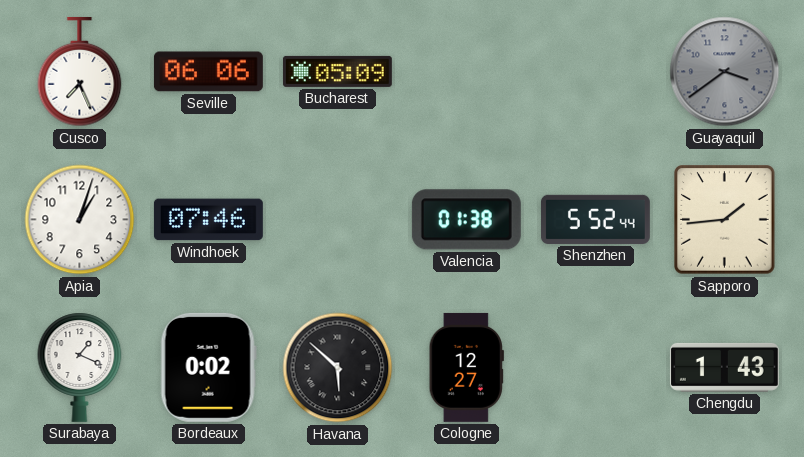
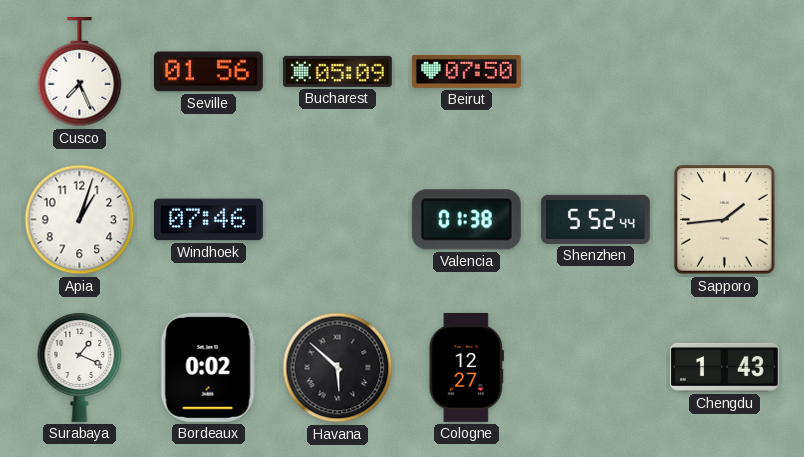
Seville: 06:06 -> 01:56
Beirut: none -> 07:50
Guayaquil: 3:39 -> none
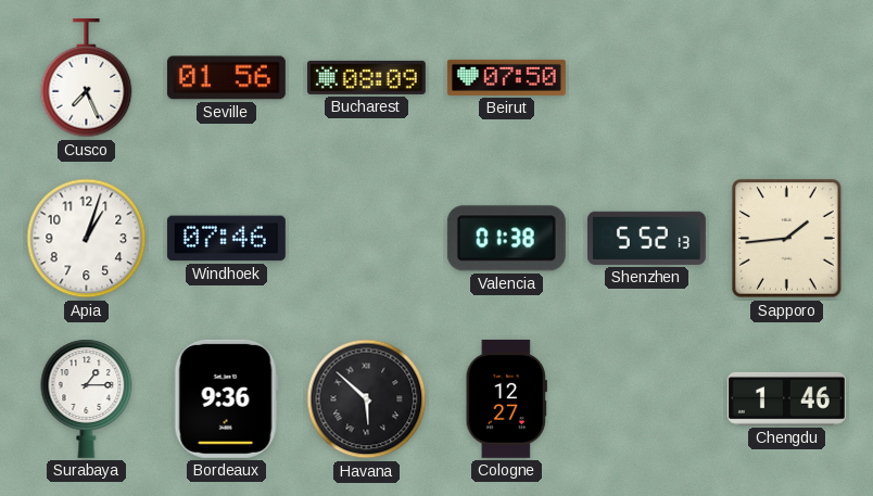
Bucharest: 05:09 -> 08:09
Shenzhen: 5:52:44 -> 5:52:13
Surabaya: 1:19 -> 1:15
Bordeaux: 0:02 -> 9:36
Chengdu: 1:43 -> 1:46
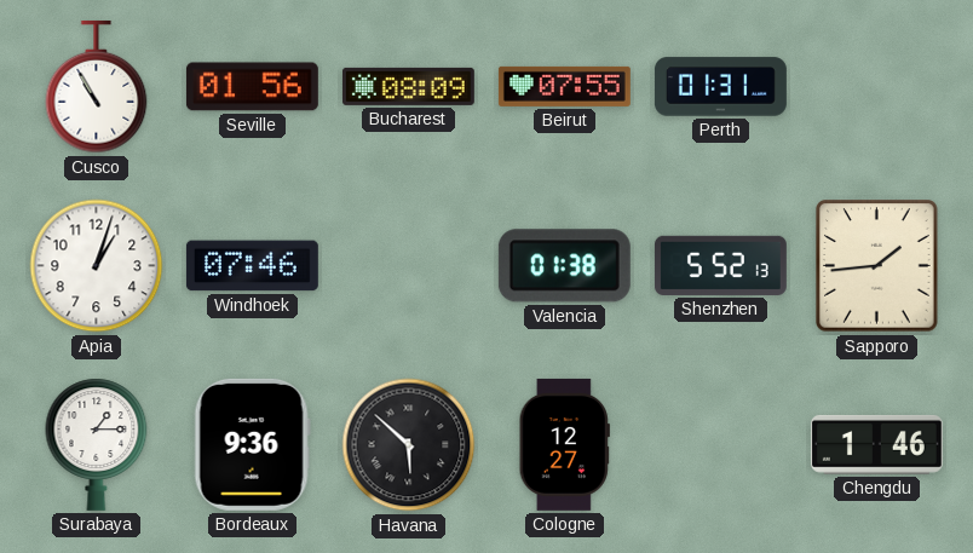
Cusco: 7:26 -> 10:55
Beirut: 07:50 -> 07:55
Perth: none -> 01:31
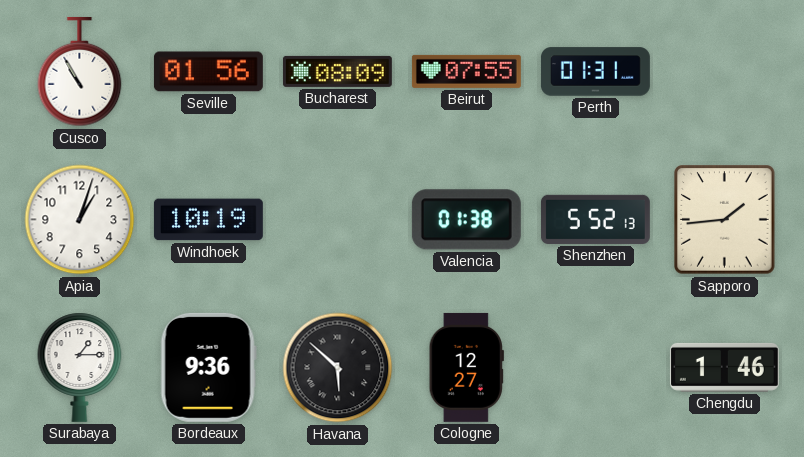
Windhoek: 07:46 -> 10:19
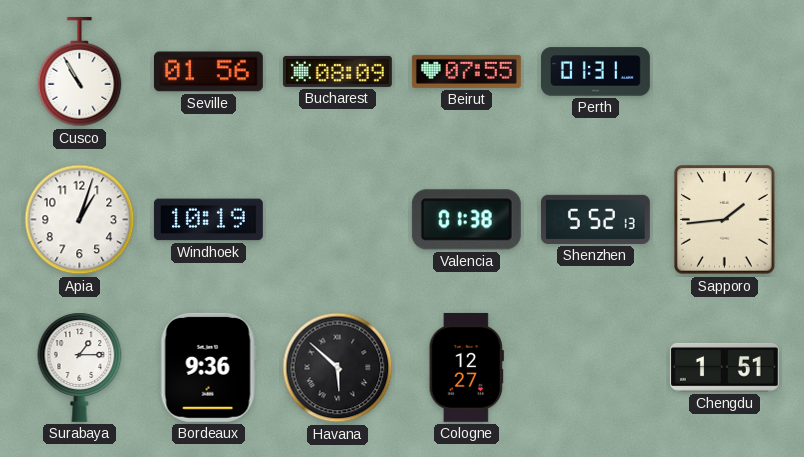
Chengdu: 1:46 -> 1:51
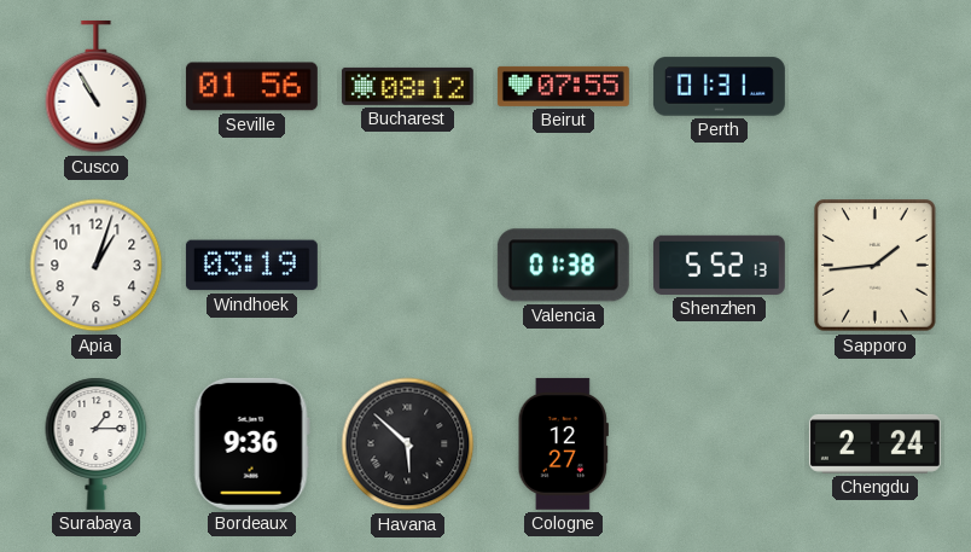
Bucharest: 08:09 -> 08:12
Windhoek: 10:19 -> 03:19
Chengdu: 1:51 -> 2:24
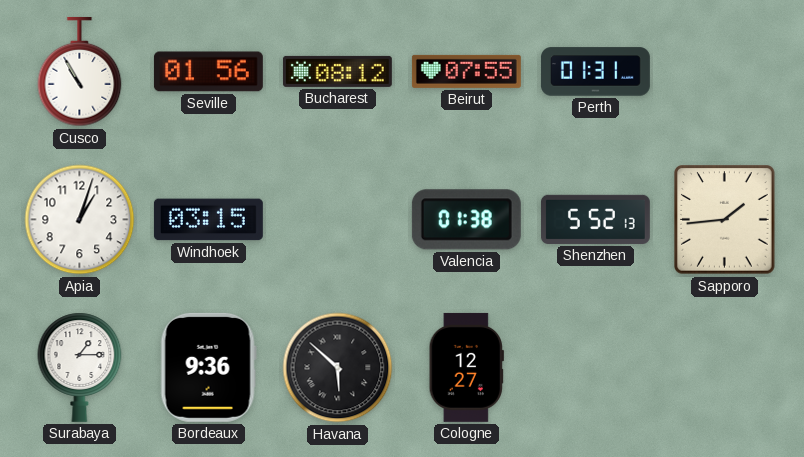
Windhoek: 03:19 -> 03:15
Chengdu: 2:24 -> none
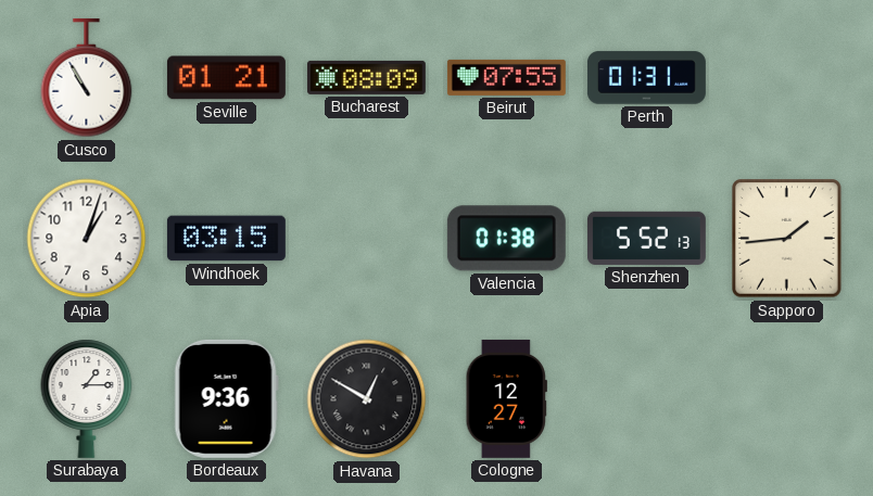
Seville: 01:56 -> 01:21
Bucharest: 08:12 -> 08:09
Havana: 5:52 -> 12:50
